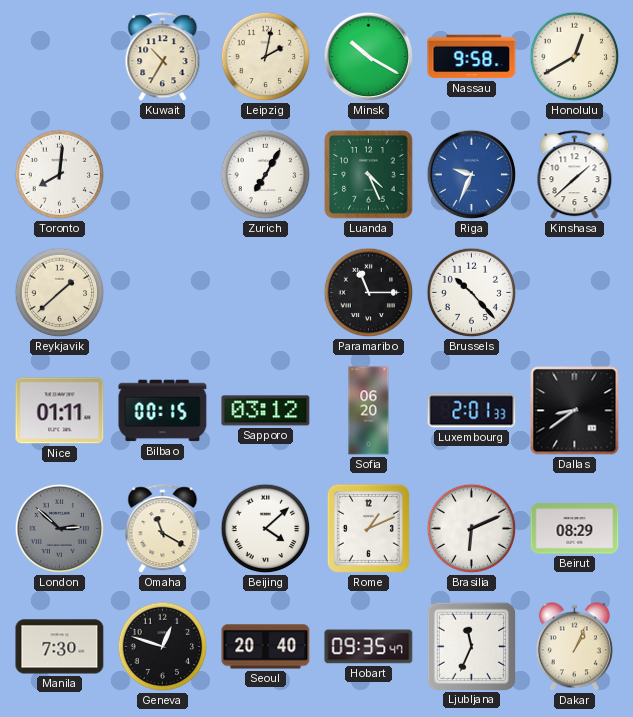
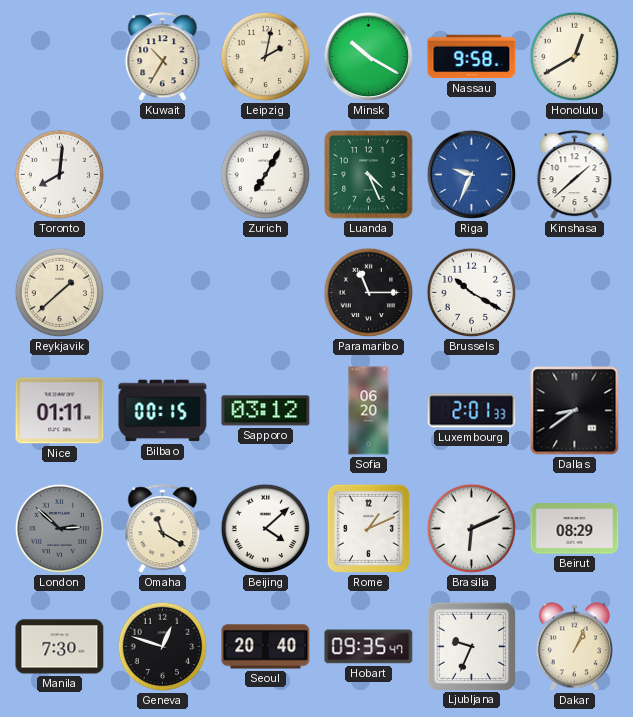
Brussels: 10:23 -> 10:20
Ljubljana: 11:34 -> 9:34
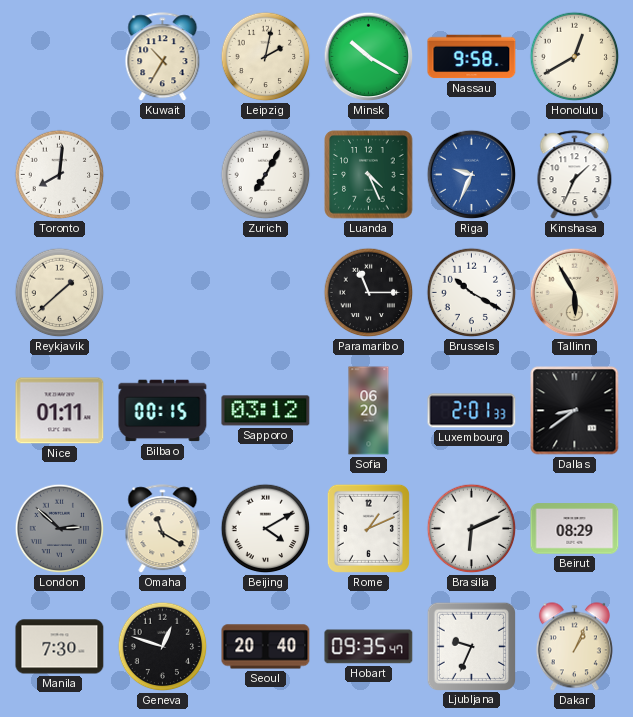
Kinshasa: 1:38 -> 1:34
Tallinn: none -> 5:55
Beijing: 4:08 -> 4:10
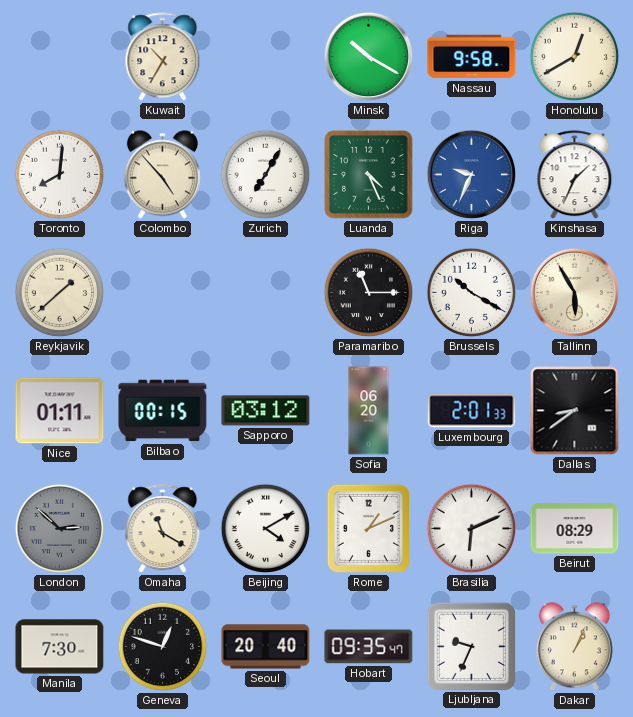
Leipzig: 2:02 -> none
Colombo: none -> 4:53
